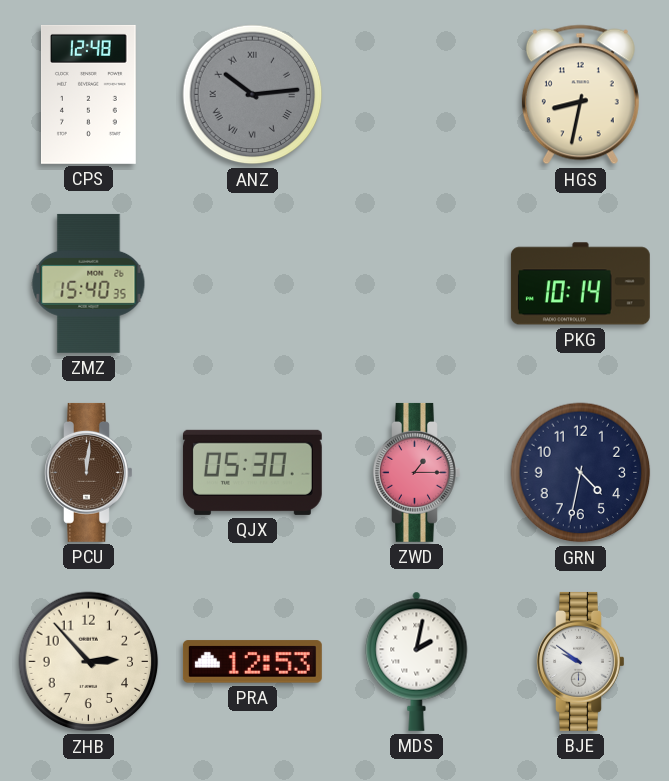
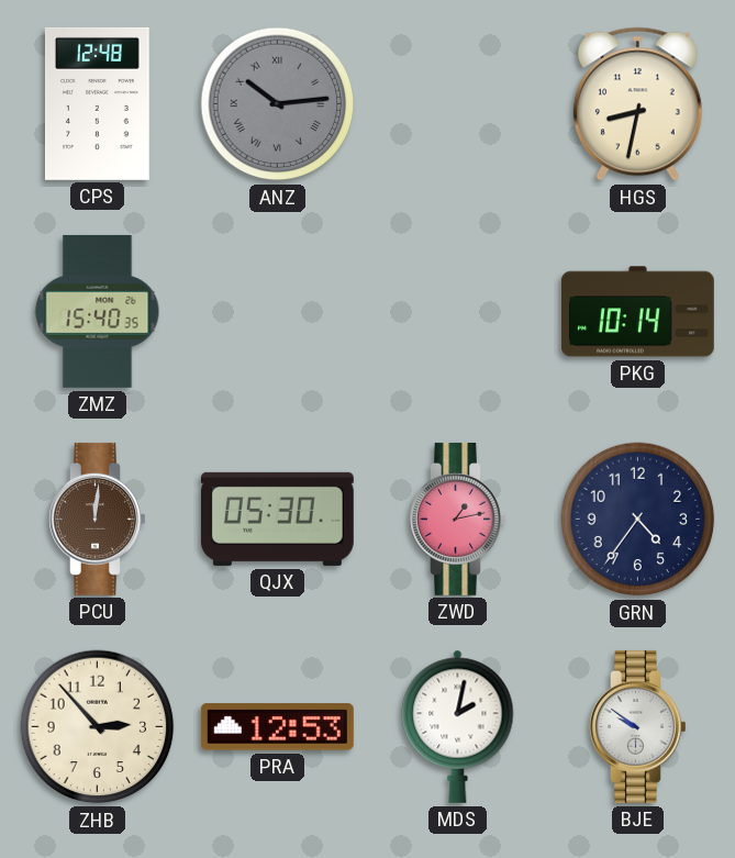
ZWD: 1:15 -> 1:13
GRN: 4:32 -> 4:36
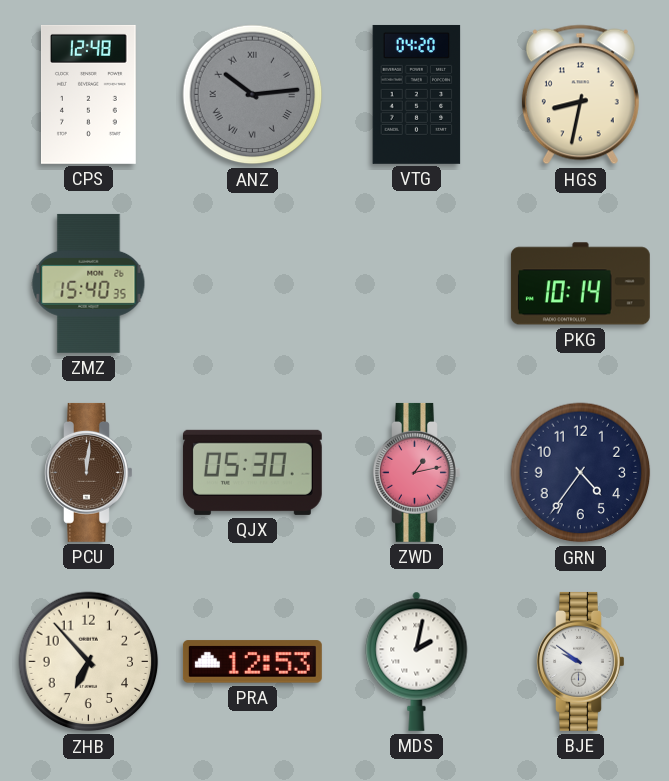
VTG: none -> 04:20
ZHB: 2:53 -> 6:53
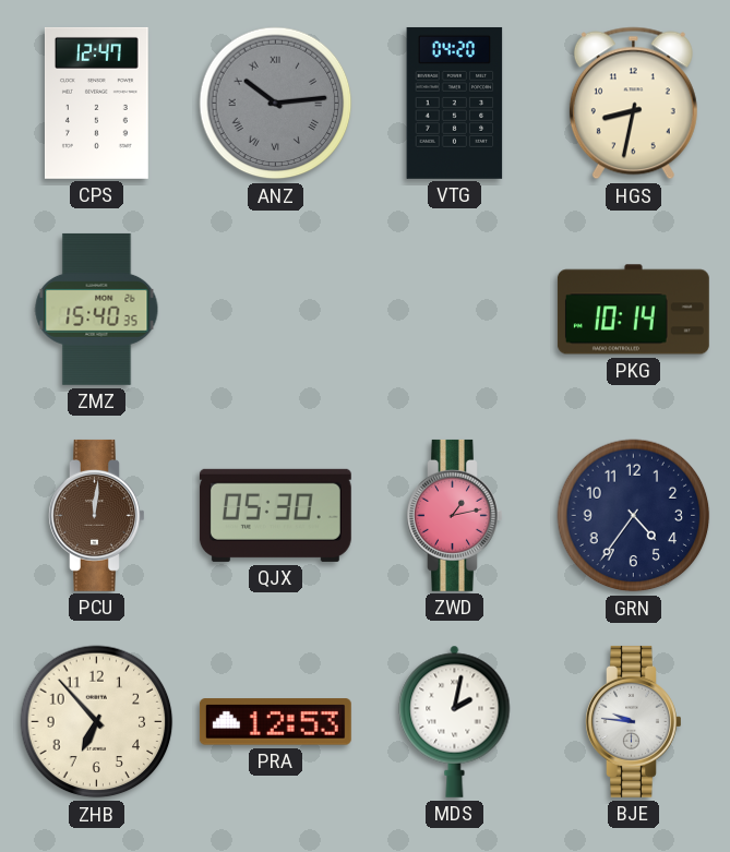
CPS: 12:48 -> 12:47
BJE: 9:51 -> 9:46
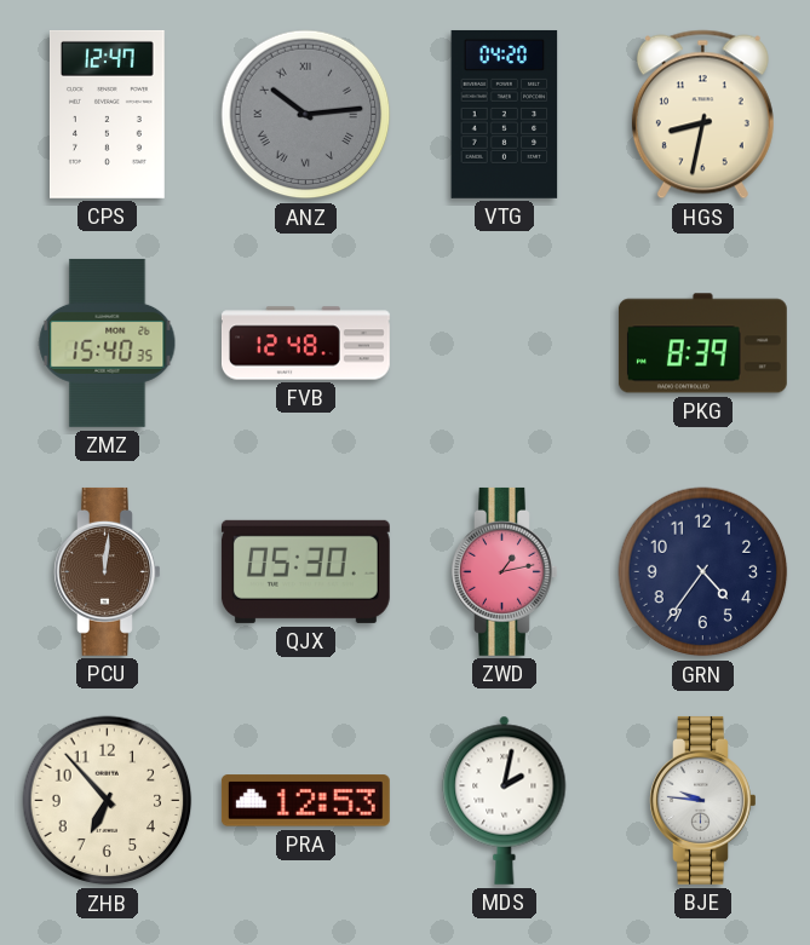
FVB: none -> 12:48
PKG: 10:14 -> 8:39
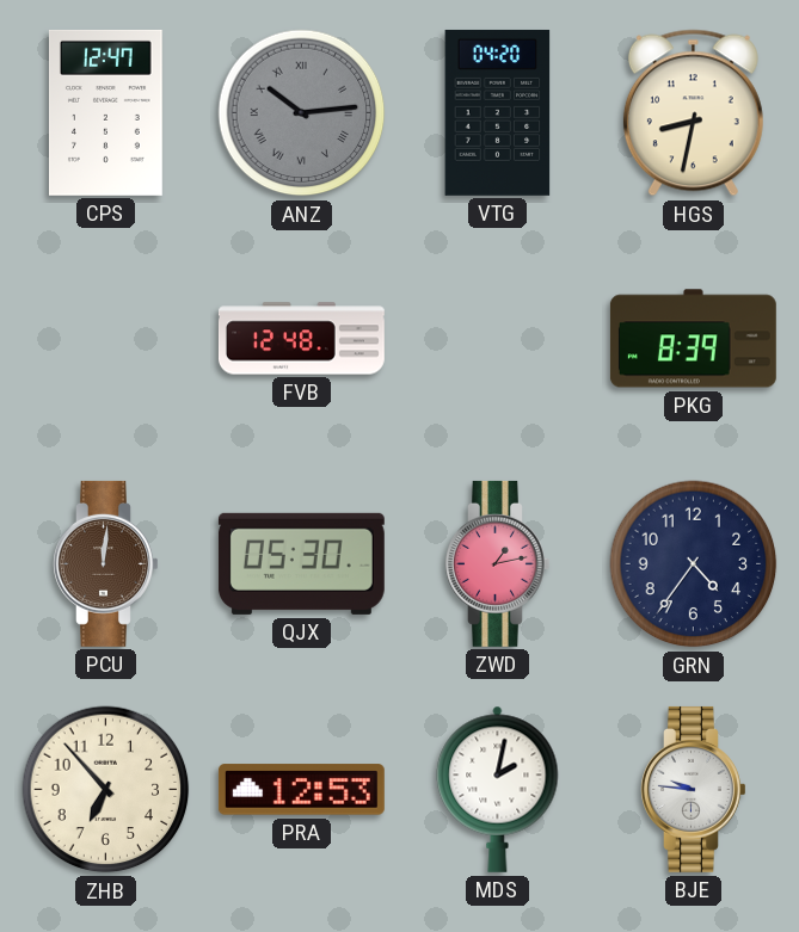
ZMZ: 15:40 -> none
